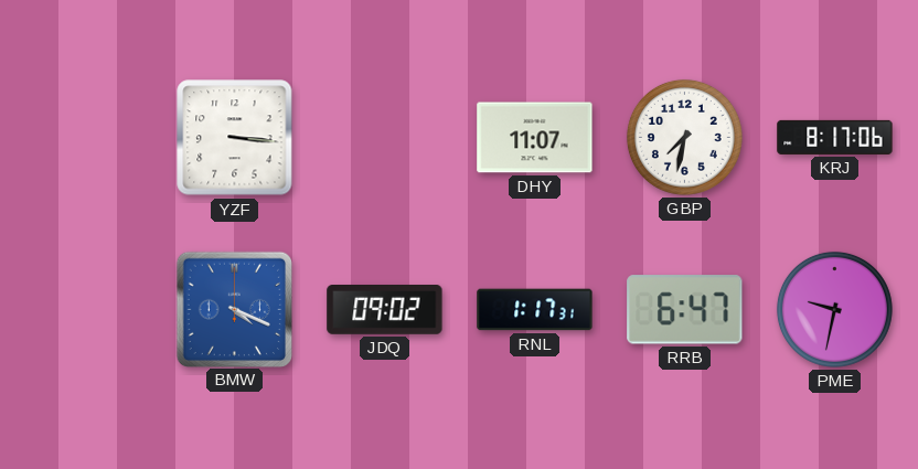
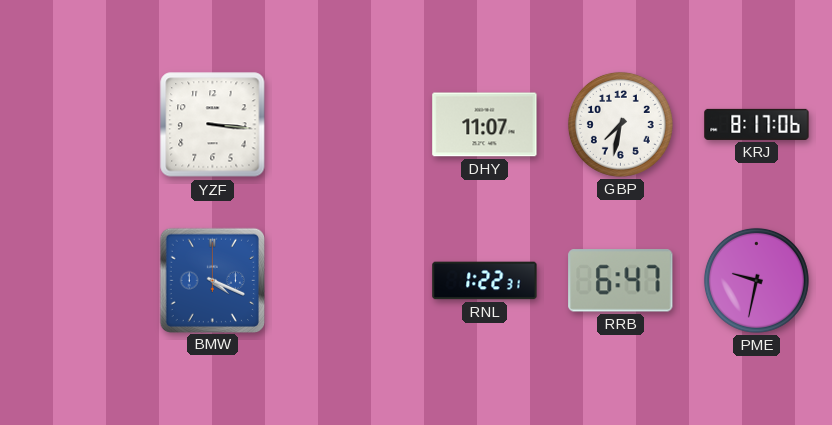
JDQ: 09:02 -> none
RNL: 1:17 -> 1:22
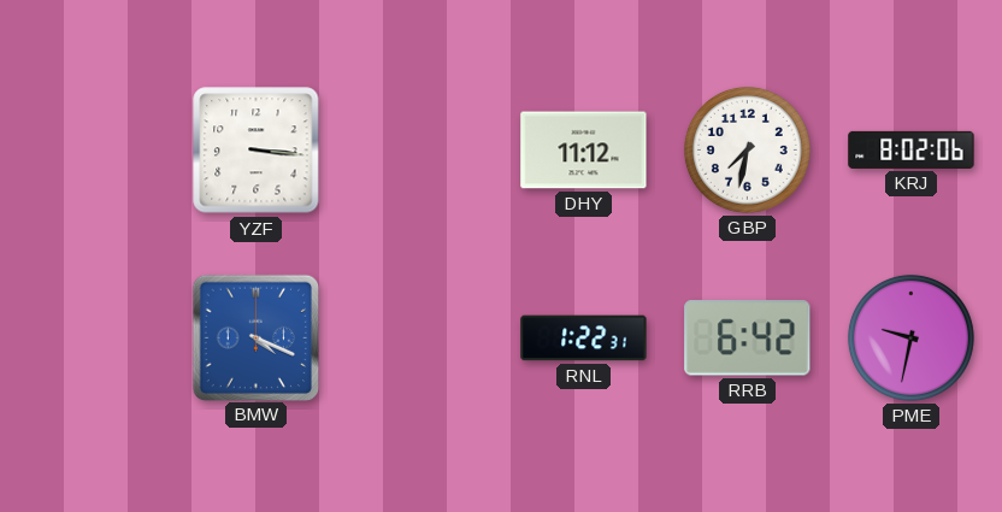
DHY: 11:07 -> 11:12
KRJ: 8:17 -> 8:02
RRB: 6:47 -> 6:42
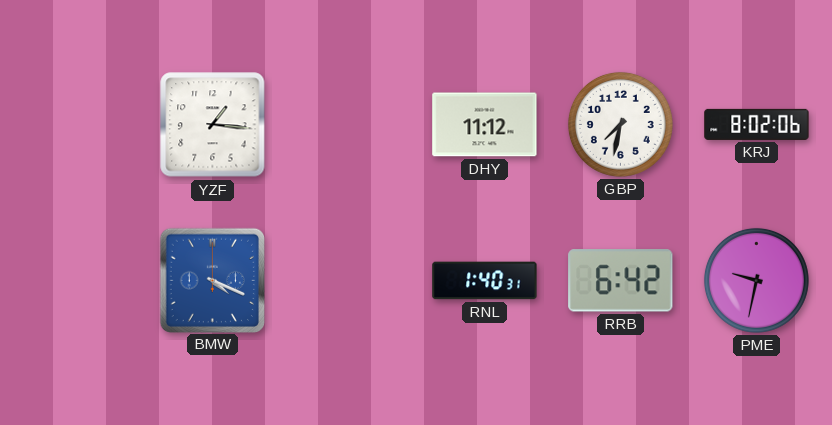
YZF: 3:16 -> 1:16
RNL: 1:22 -> 1:40
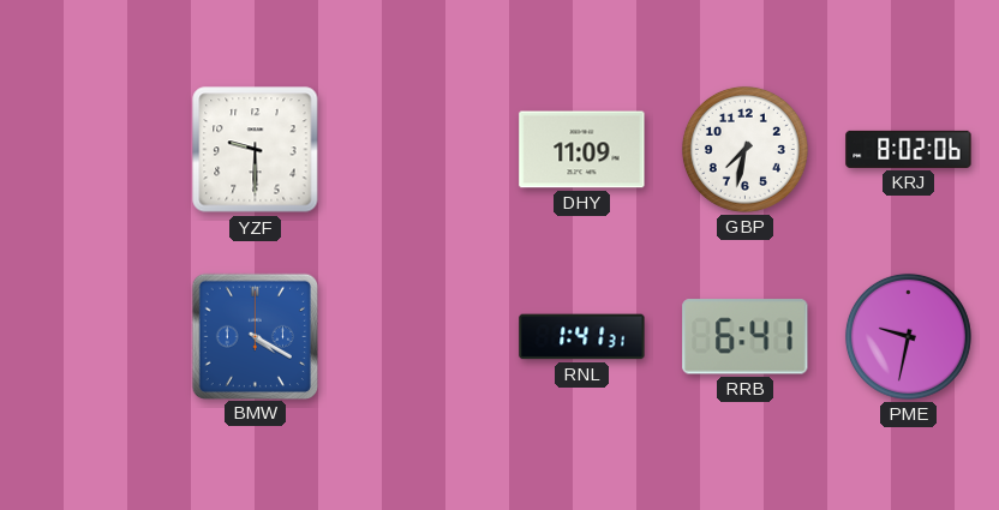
YZF: 1:16 -> 9:30
DHY: 11:12 -> 11:09
BMW: 4:19 -> 4:20
RNL: 1:40 -> 1:41
RRB: 6:42 -> 6:41
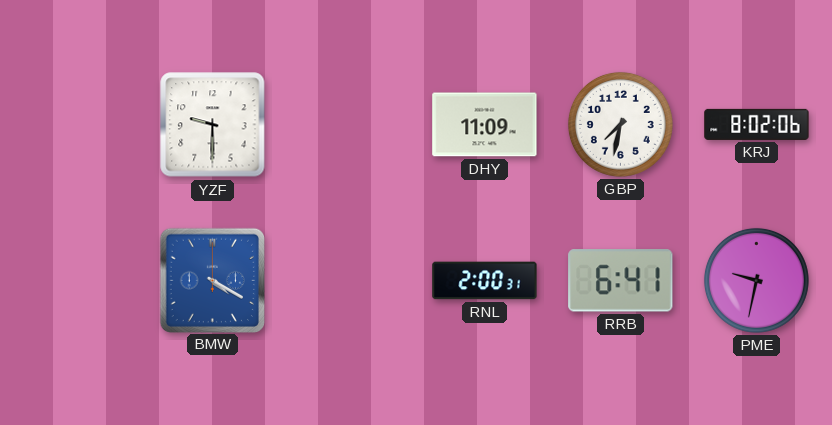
RNL: 1:41 -> 2:00
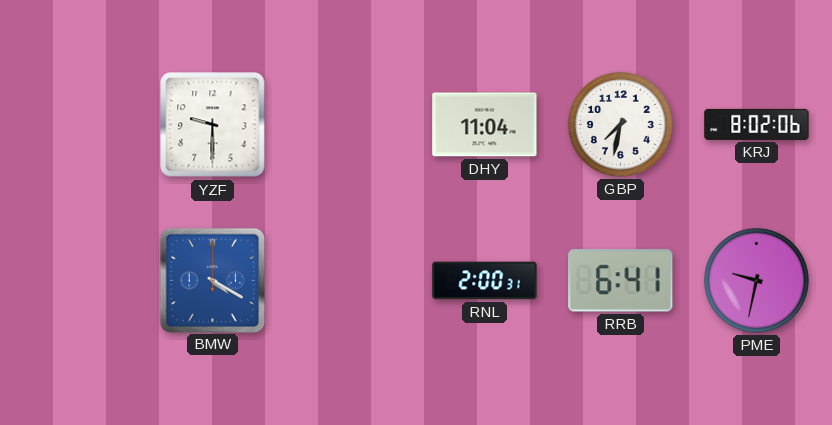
DHY: 11:09 -> 11:04
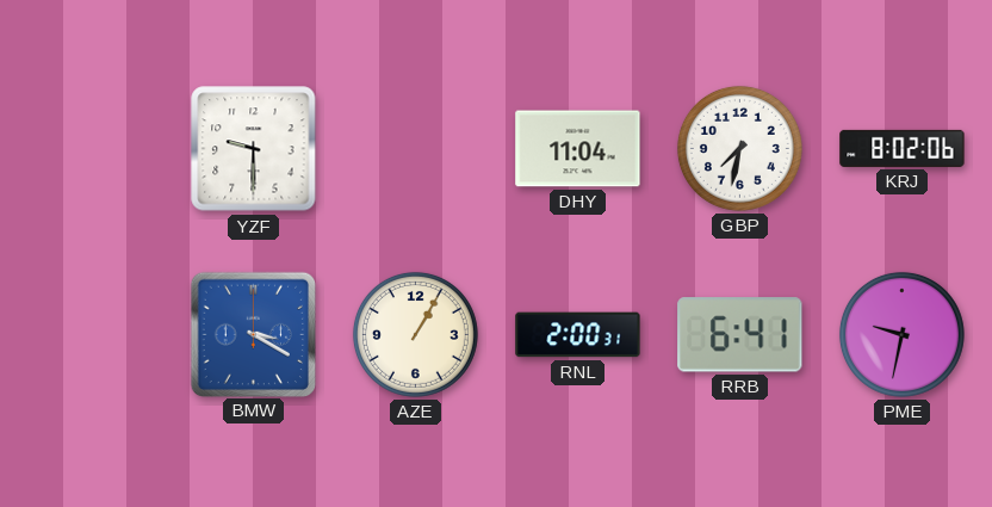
BMW: 4:20 -> 3:20
AZE: none -> 1:05
